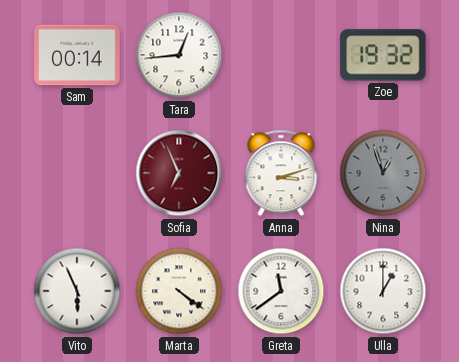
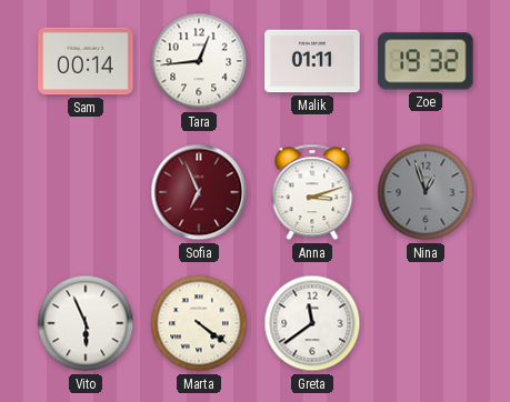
Malik: none -> 01:11
Ulla: 1:00 -> none
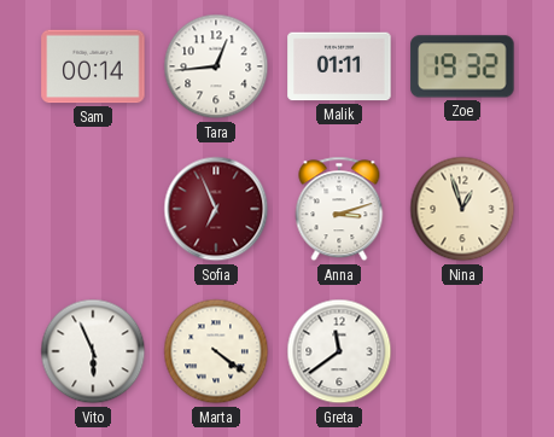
Nina dial: grey -> cream
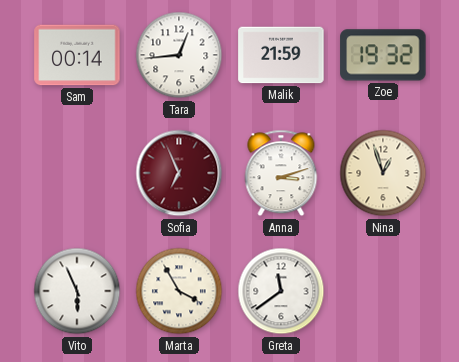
Malik: 01:11 -> 21:59
Marta: 4:21 -> 3:55
